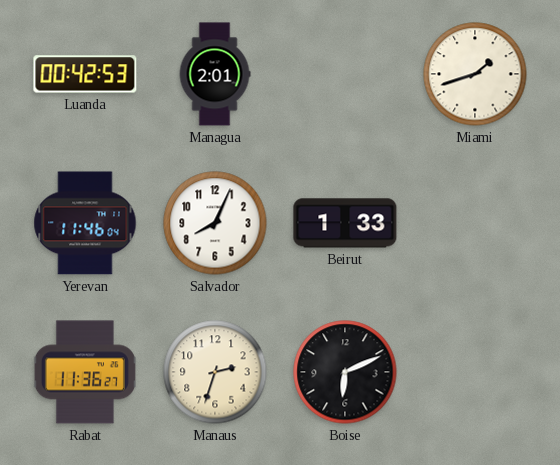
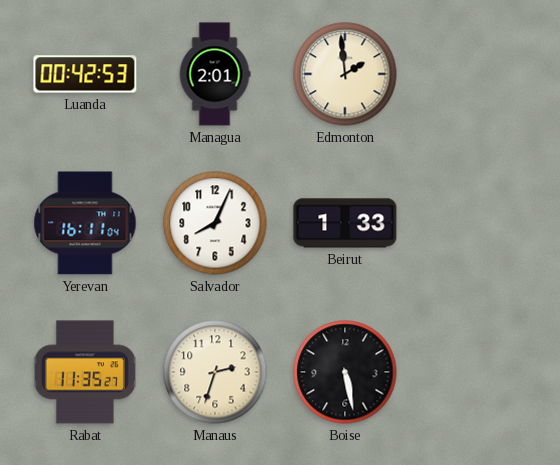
Edmonton: none -> 1:59
Miami: 1:42 -> none
Yerevan: 11:46 -> 16:11
Rabat: 11:36 -> 11:35
Boise: 6:11 -> 5:28
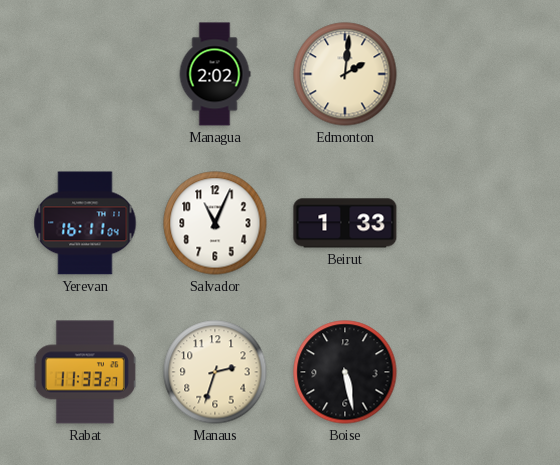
Luanda: 00:42 -> none
Managua: 2:01 -> 2:02
Edmonton: 1:59 -> 2:01
Salvador: 8:04 -> 11:04
Rabat: 11:35 -> 11:33
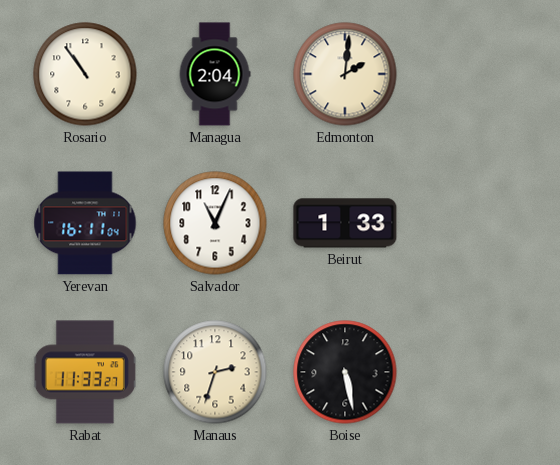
Rosario: none -> 10:54
Managua: 2:02 -> 2:04
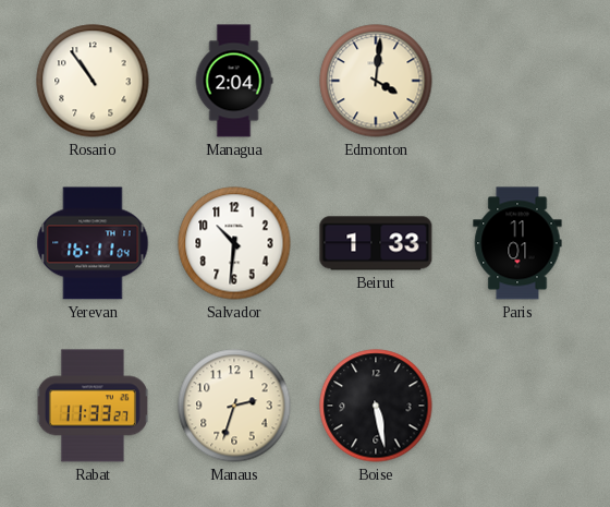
Edmonton: 2:01 -> 4:01
Salvador: 11:04 -> 10:31
Paris: none -> 11:01
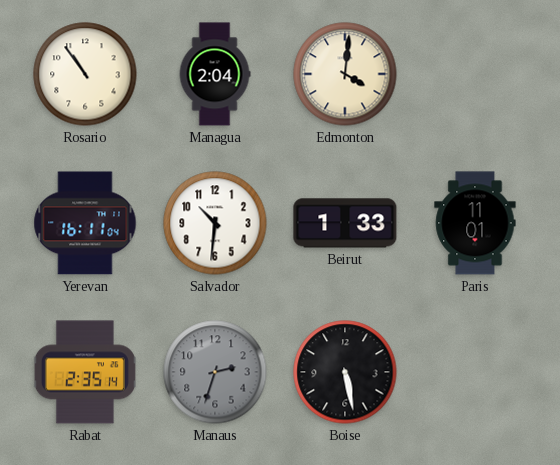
Rabat: 11:33 -> 2:35
Manaus dial: cream -> grey
